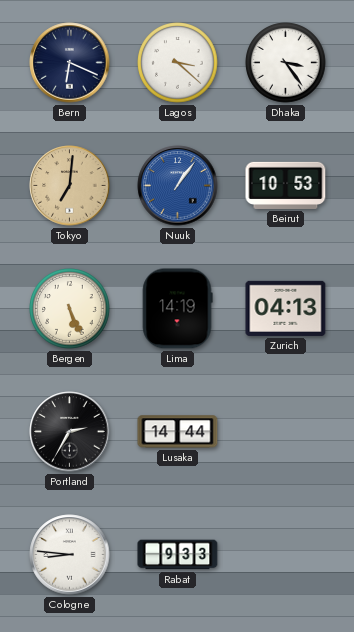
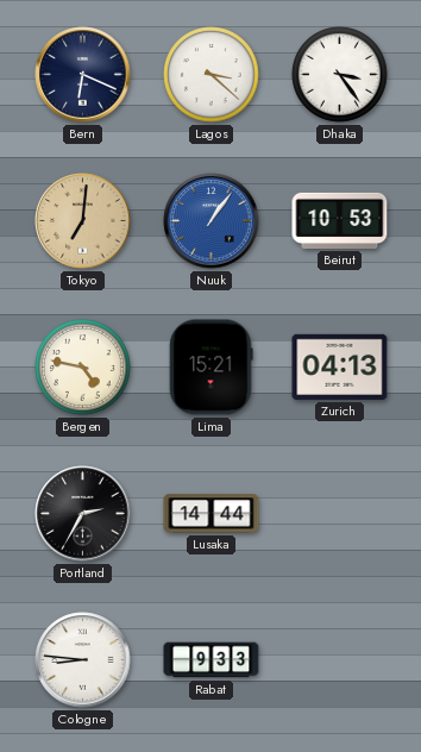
Bergen: 5:26 -> 4:47
Lima: 14:19 -> 15:21
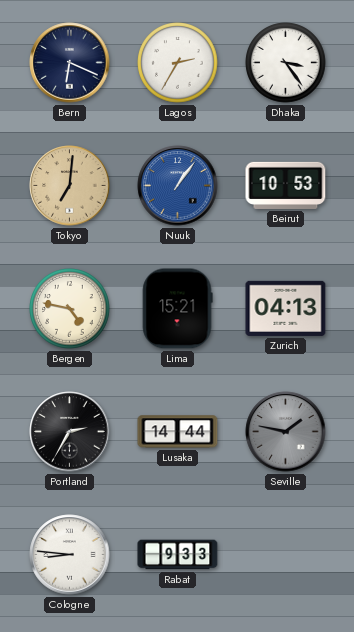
Lagos: 3:22 -> 2:35
Seville: none -> 1:47
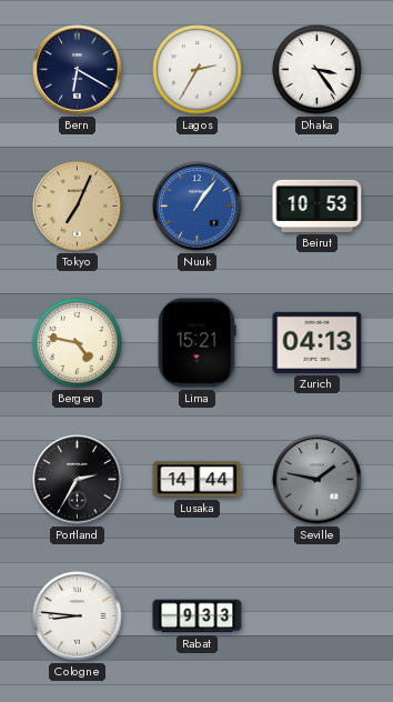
Bern: 6:19 -> 6:20
Tokyo: 7:01 -> 7:04
